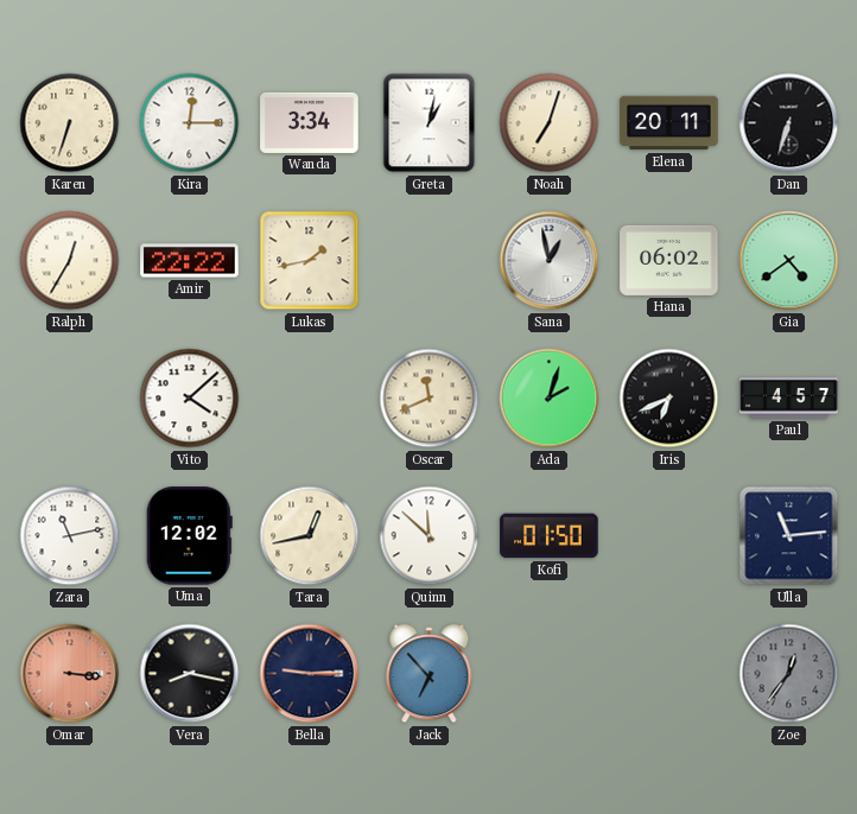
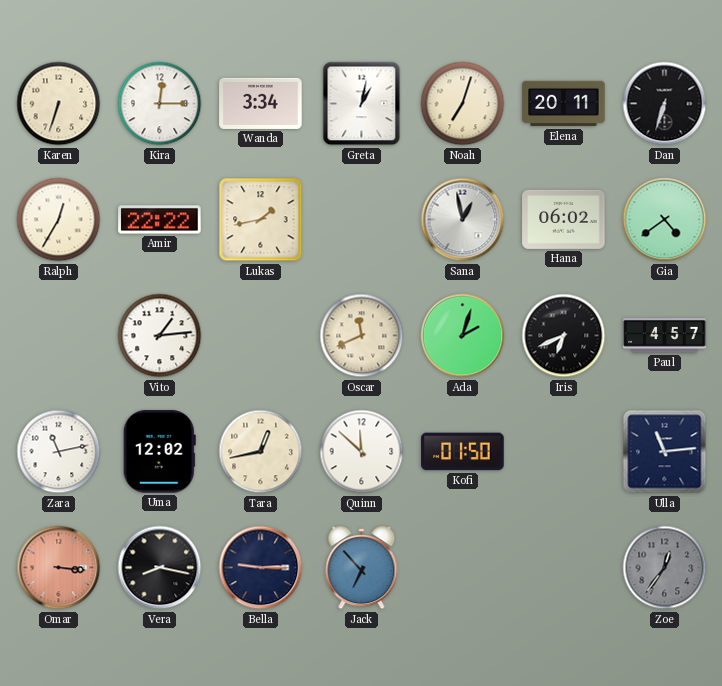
Vito: 4:08 -> 1:14
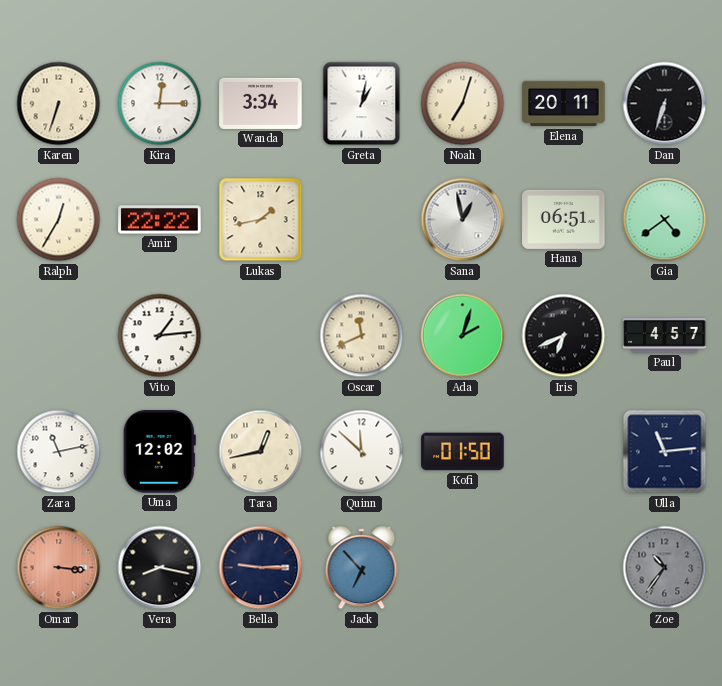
Hana: 06:02 -> 06:51
Zoe: 12:36 -> 10:36
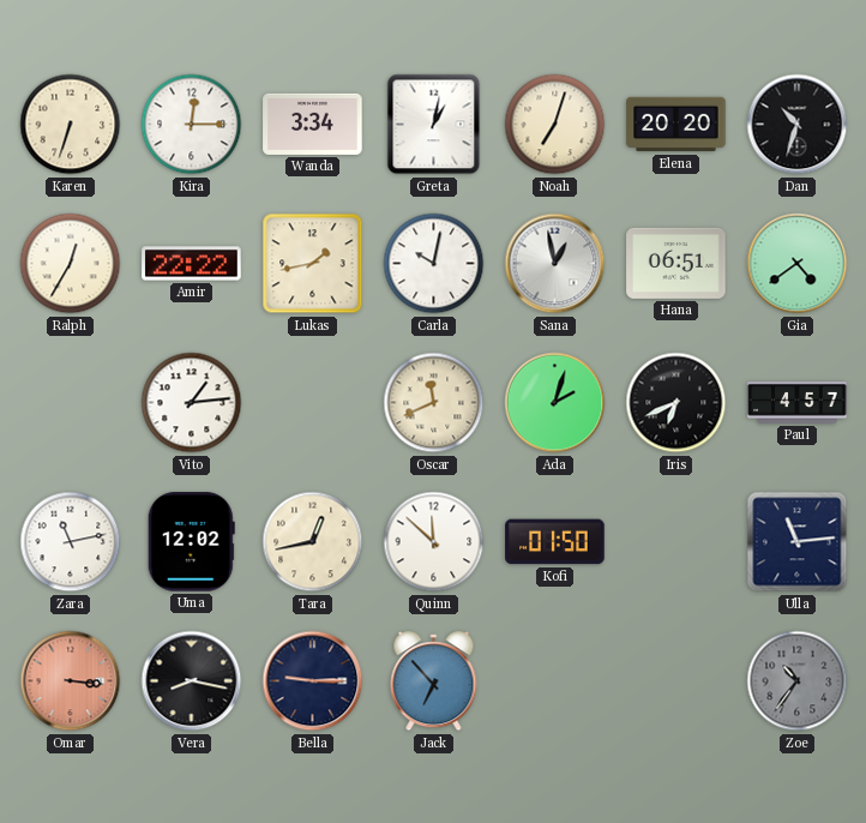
Elena: 20:11 -> 20:20
Dan: 6:33 -> 10:33
Carla: none -> 10:02
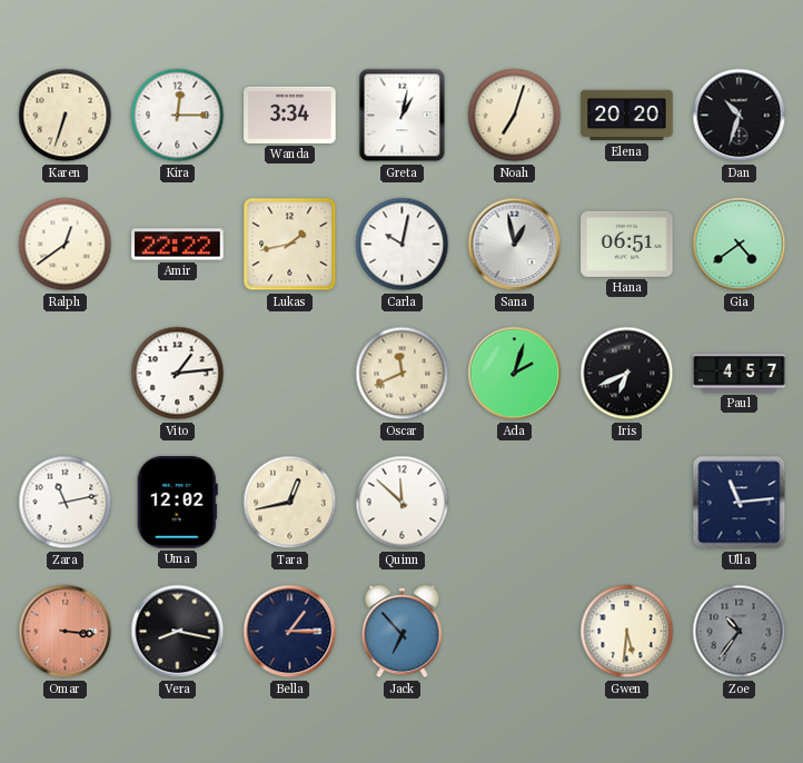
Ralph: 12:35 -> 12:39
Kofi: 01:50 -> none
Bella: 9:15 -> 1:15
Gwen: none -> 5:31
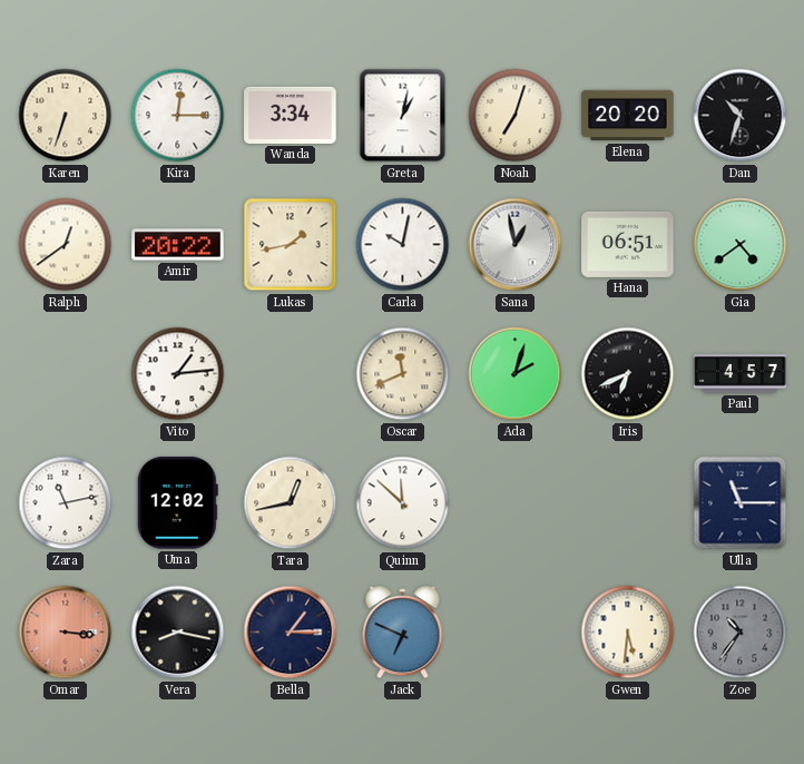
Amir: 22:22 -> 20:22
Ulla: 11:14 -> 11:15
Jack: 6:53 -> 6:49
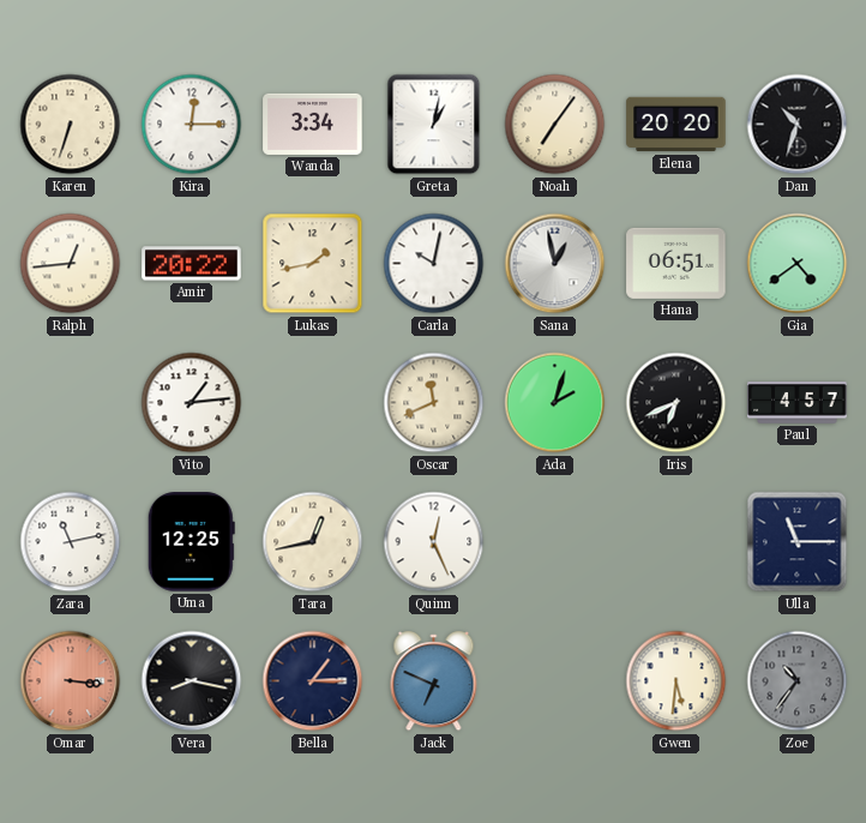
Noah: 7:03 -> 7:06
Ralph: 12:39 -> 12:44
Uma: 12:02 -> 12:25
Quinn: 11:52 -> 12:26
